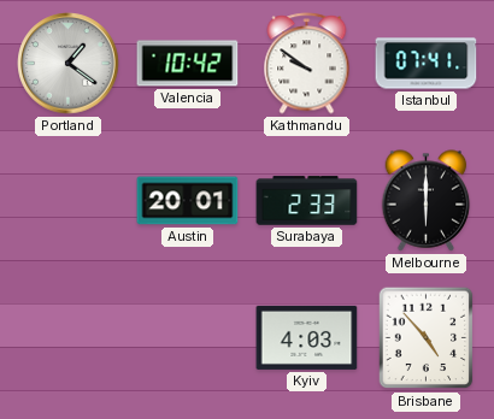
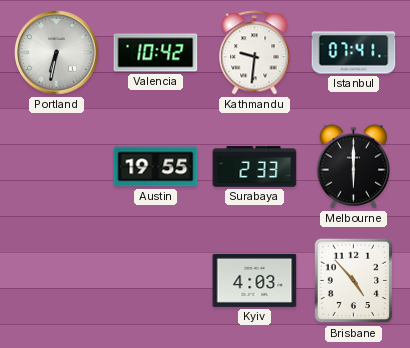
Portland: 1:21 -> 6:32
Kathmandu: 9:51 -> 9:31
Austin: 20:01 -> 19:55
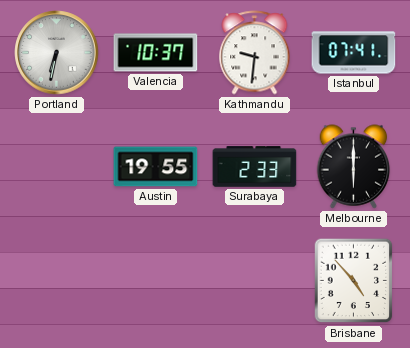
Valencia: 10:42 -> 10:37
Kyiv: 4:03 -> none
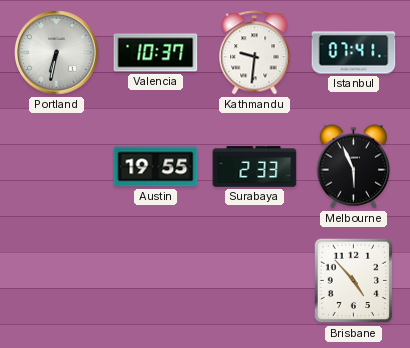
Melbourne: 6:00 -> 5:56
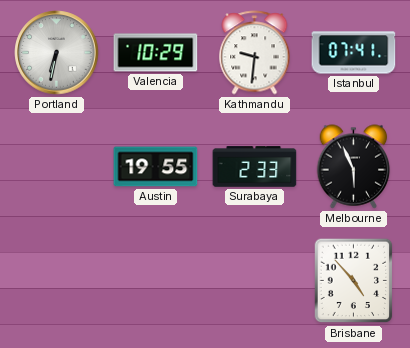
Valencia: 10:37 -> 10:29
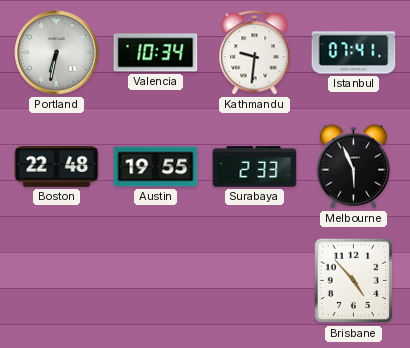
Valencia: 10:29 -> 10:34
Boston: none -> 22:48
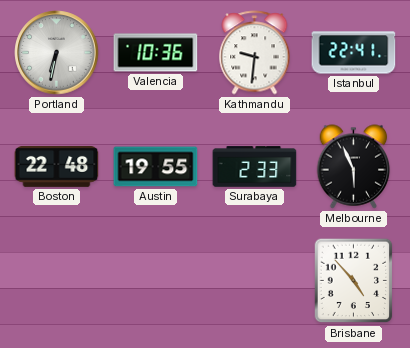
Valencia: 10:34 -> 10:36
Istanbul: 07:41 -> 22:41
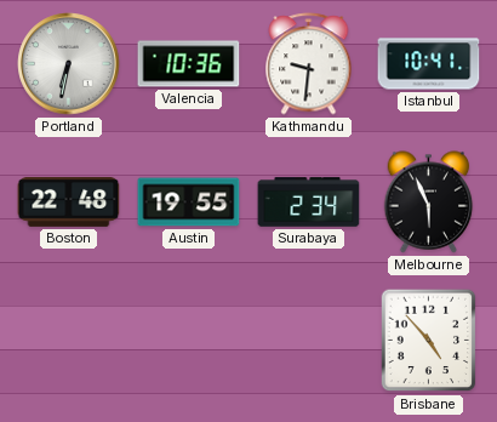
Istanbul: 22:41 -> 10:41
Surabaya: 2:33 -> 2:34
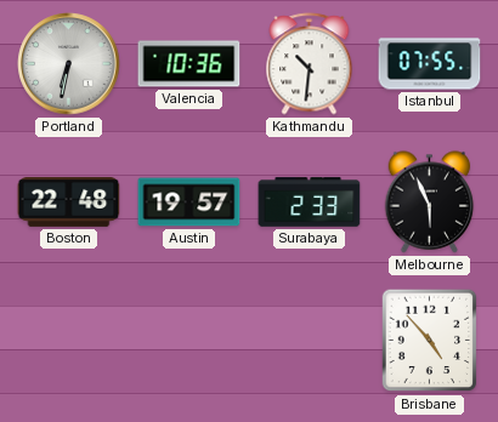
Kathmandu: 9:31 -> 10:31
Istanbul: 10:41 -> 07:55
Austin: 19:55 -> 19:57
Surabaya: 2:34 -> 2:33
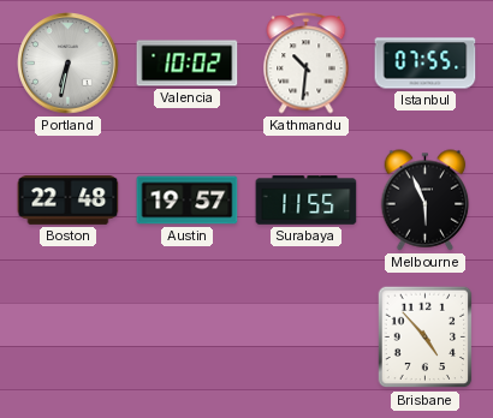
Valencia: 10:36 -> 10:02
Surabaya: 2:33 -> 11:55
